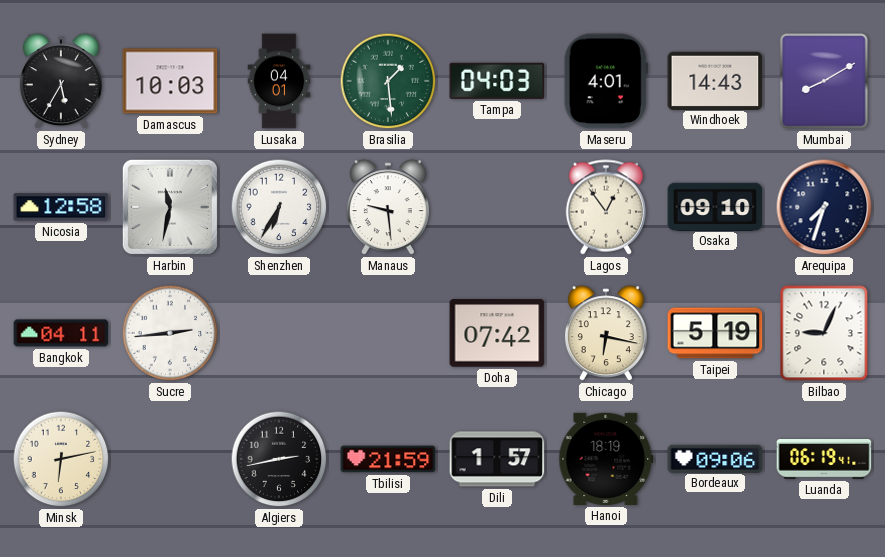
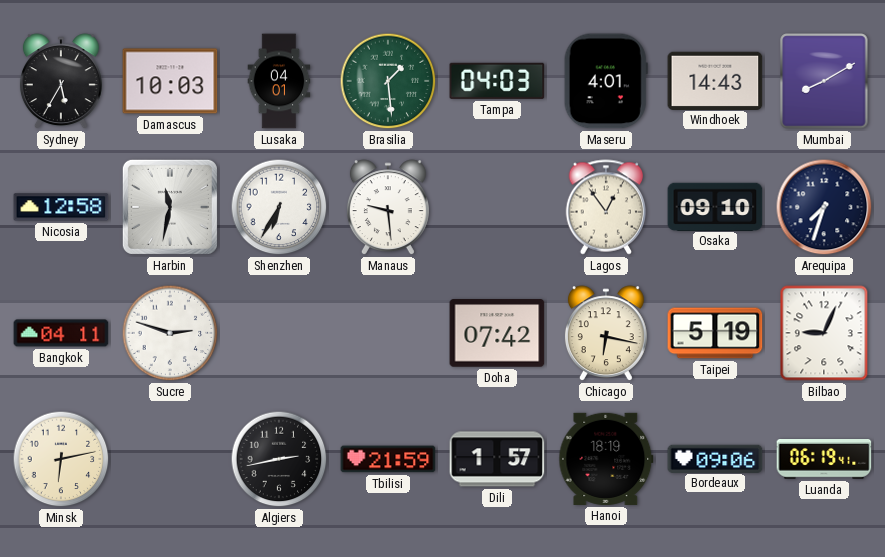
Sucre: 2:44 -> 2:48
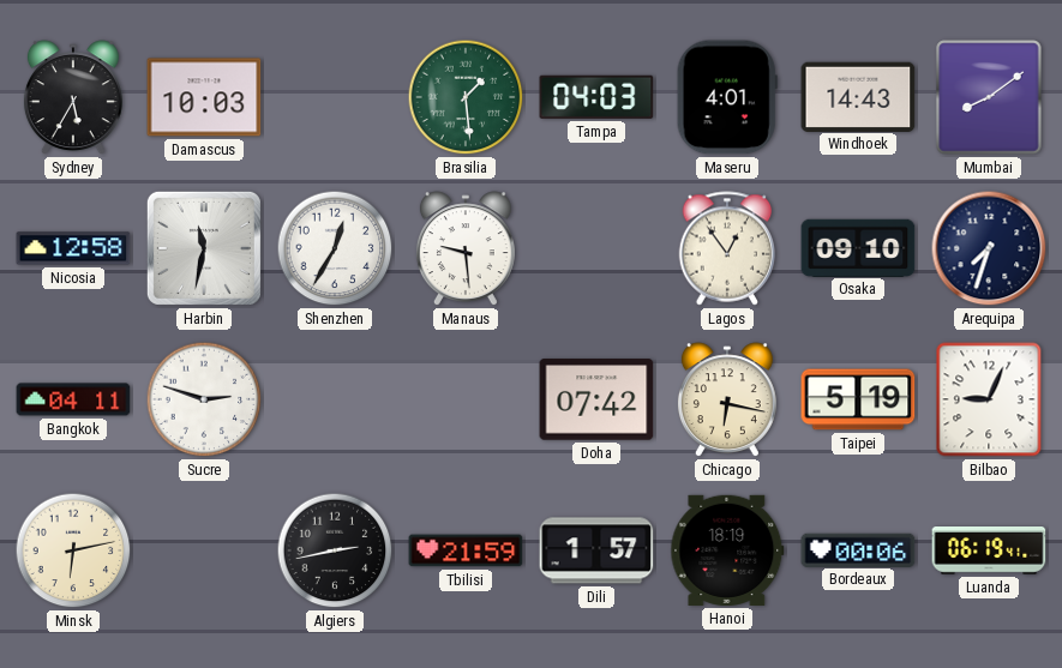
Lusaka: 04:01 -> none
Mumbai: 8:10 -> 8:09
Shenzhen: 6:35 -> 12:35
Bordeaux: 09:06 -> 00:06
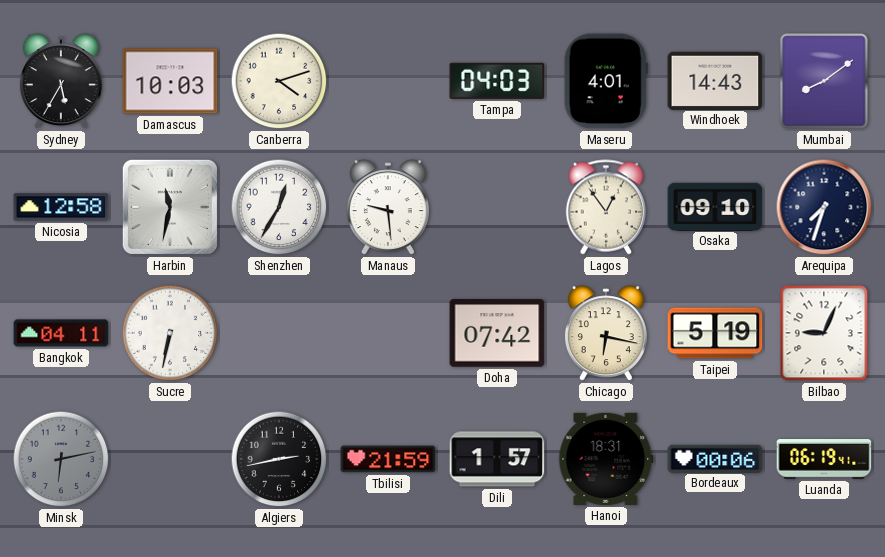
Canberra: none -> 4:12
Brasilia: 1:29 -> none
Sucre: 2:48 -> 6:32
Minsk dial: cream -> grey
Hanoi: 18:19 -> 18:31
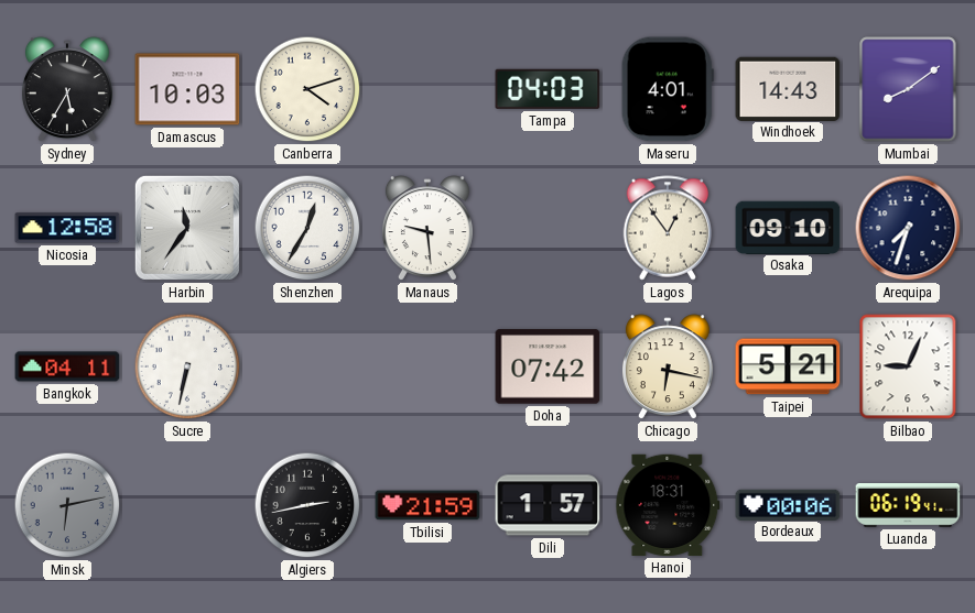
Harbin: 11:32 -> 11:36
Taipei: 5:19 -> 5:21
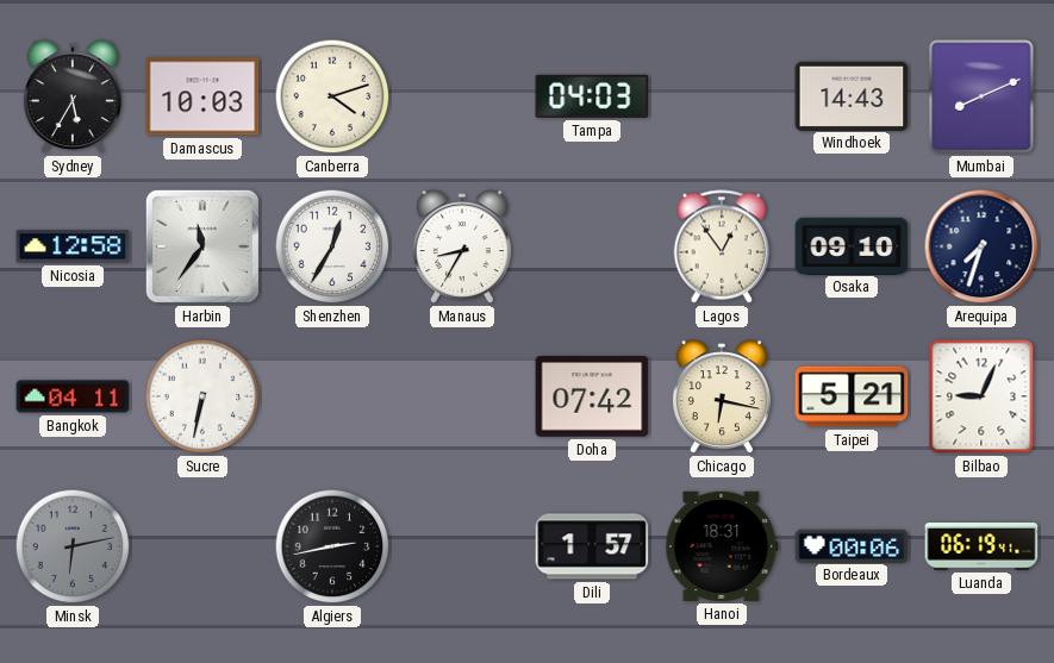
Maseru: 4:01 -> none
Mumbai: 8:09 -> 8:11
Manaus: 9:29 -> 8:35
Tbilisi: 21:59 -> none
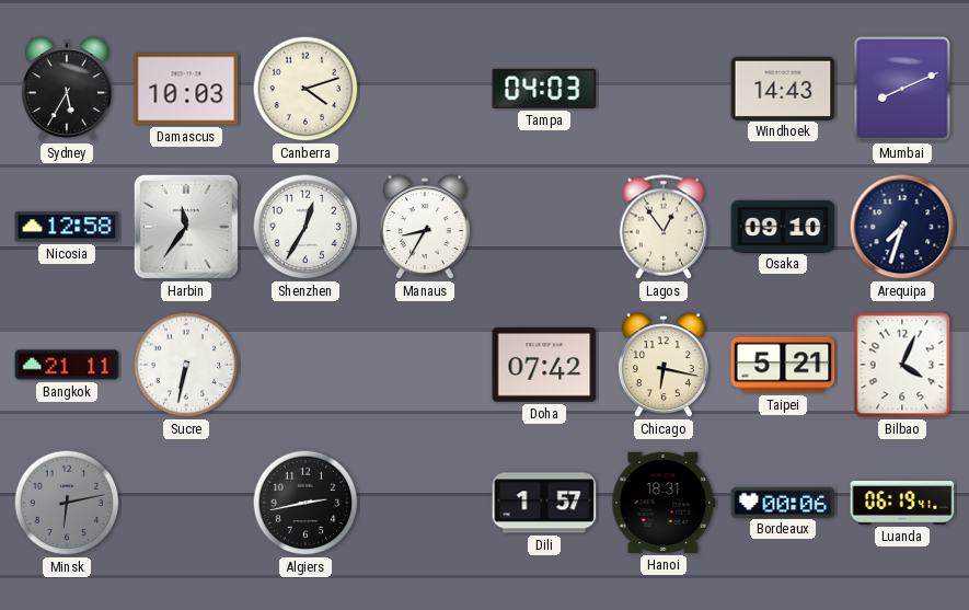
Bangkok: 04:11 -> 21:11
Bilbao: 9:04 -> 4:04
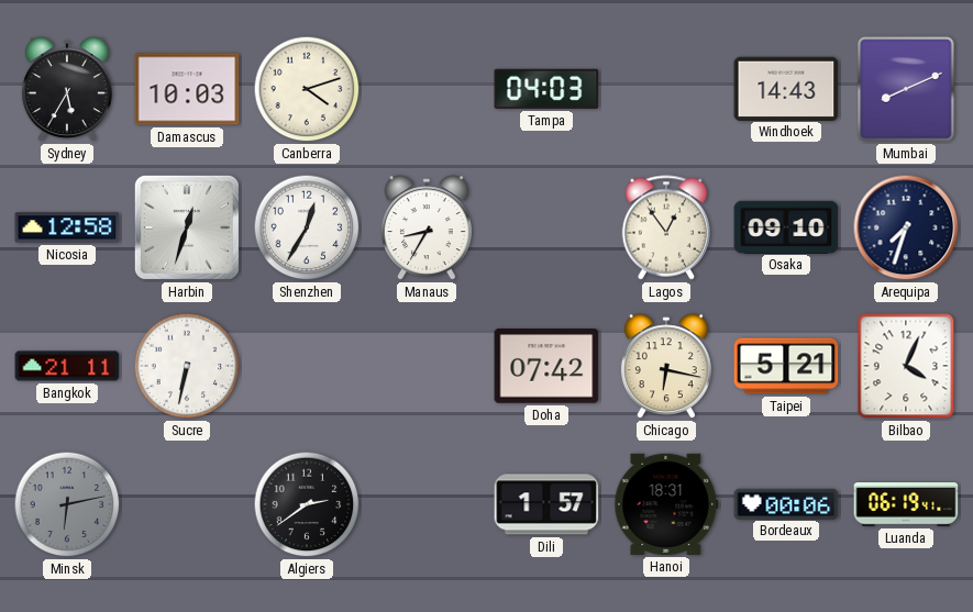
Harbin: 11:36 -> 12:33
Algiers: 2:43 -> 2:39
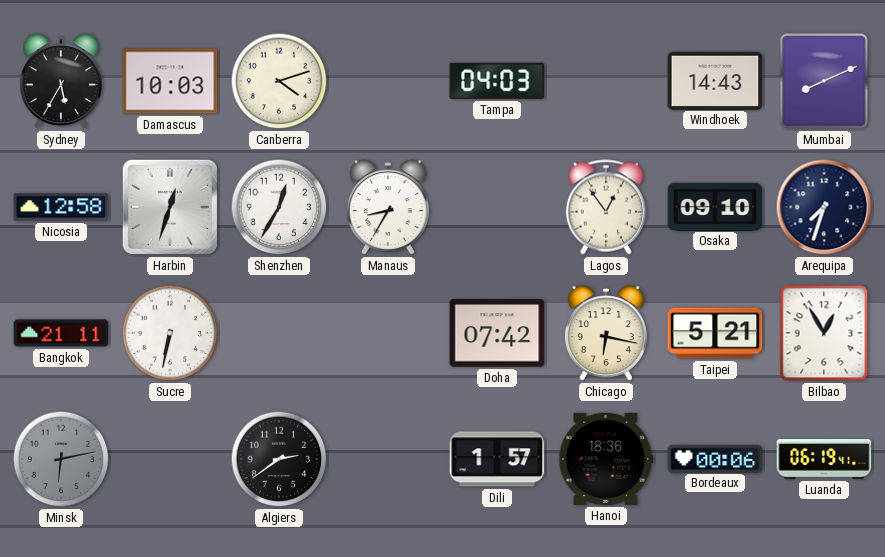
Bilbao: 4:04 -> 12:55
Hanoi: 18:31 -> 18:36
